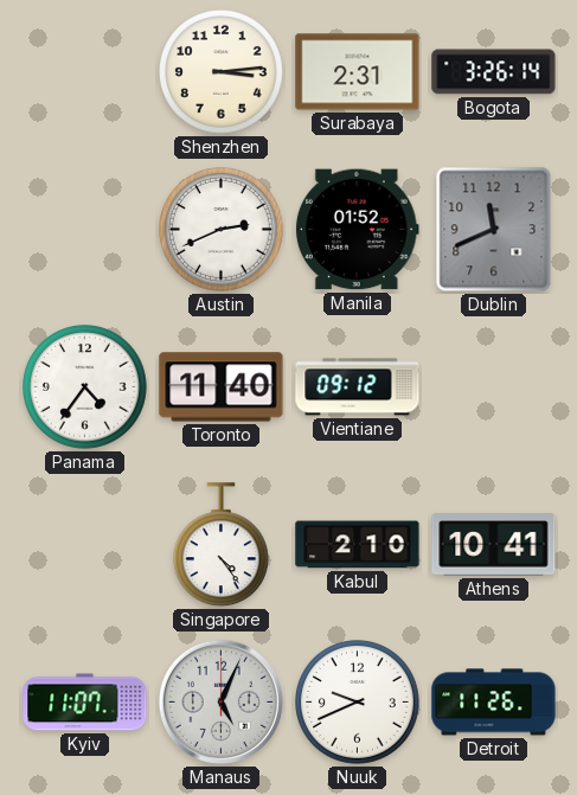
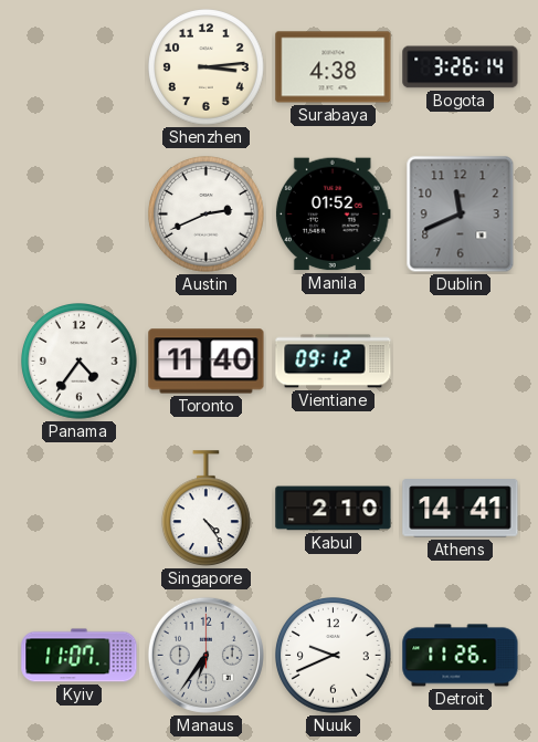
Surabaya: 2:31 -> 4:38
Athens: 10:41 -> 14:41
Manaus: 5:04 -> 6:36
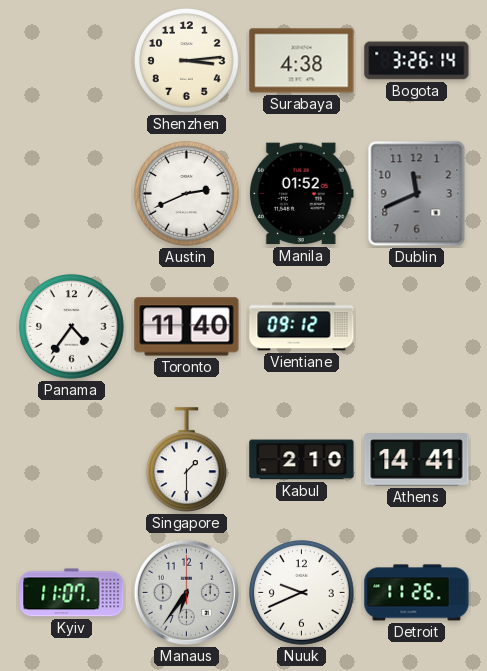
Singapore: 4:24 -> 1:30
